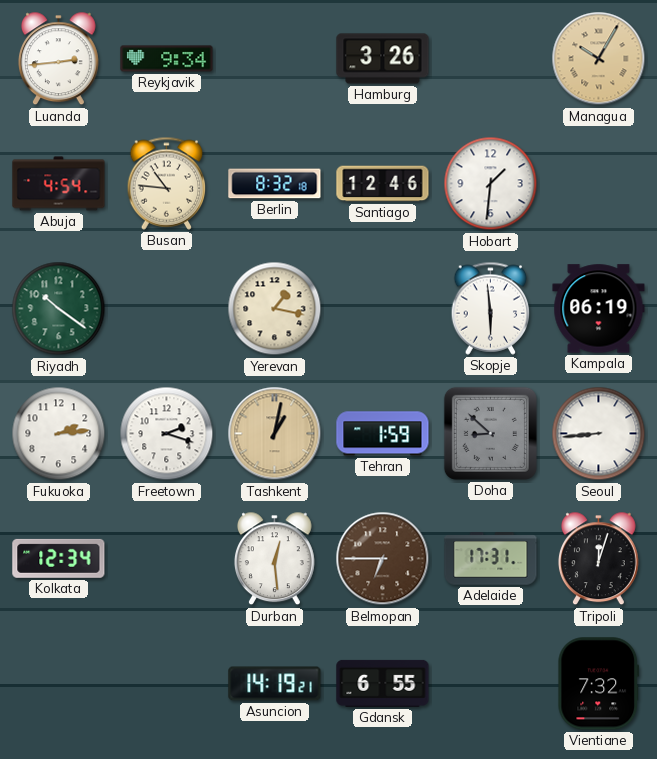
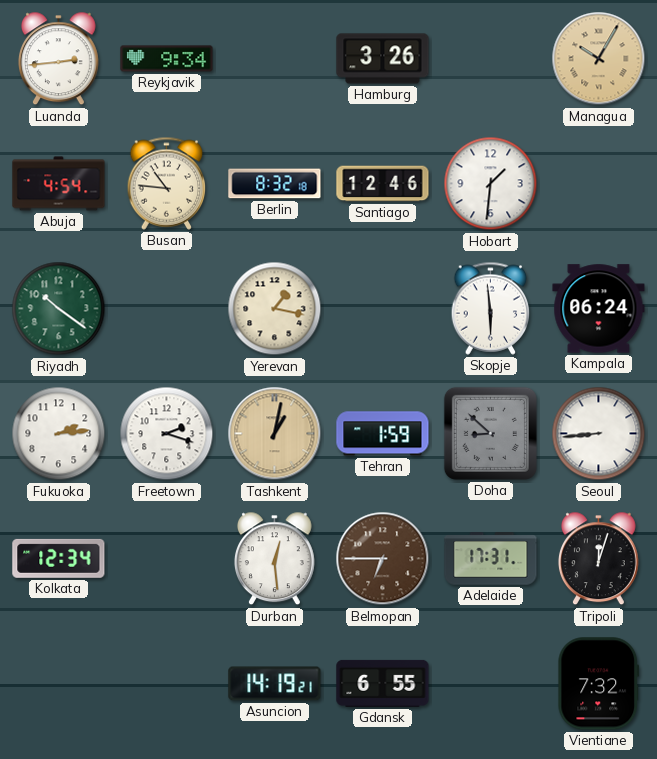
Kampala: 06:19 -> 06:24
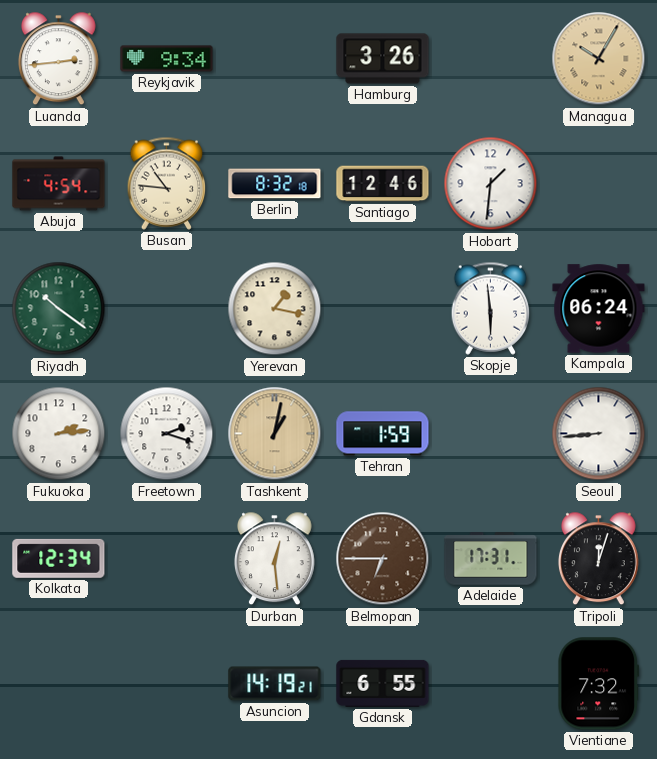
Doha: 8:52 -> none
